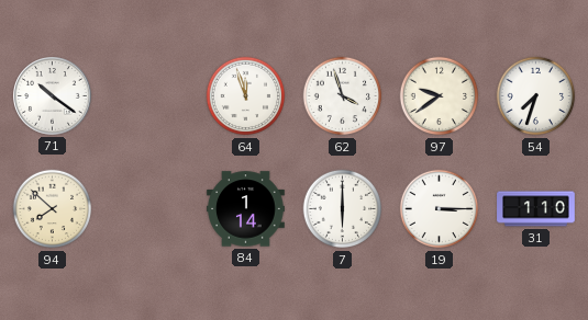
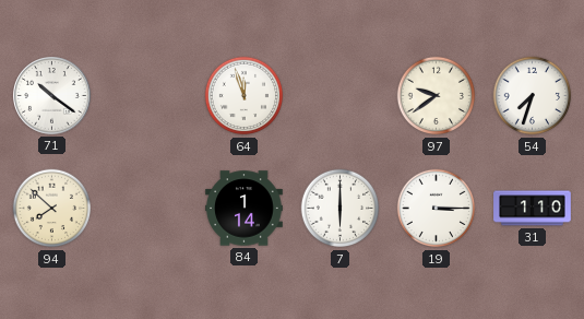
62: 3:57 -> none
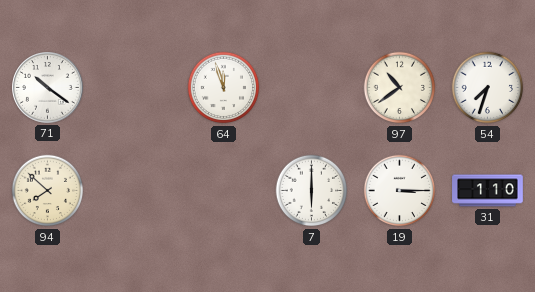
97: 9:39 -> 10:39
84: 1:14 -> none
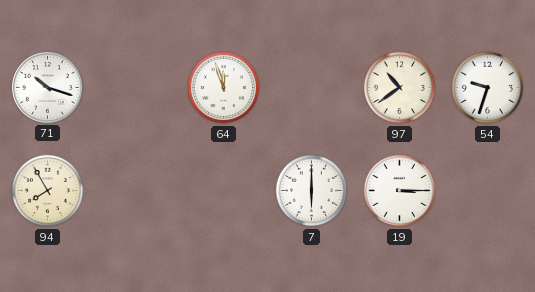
71: 10:21 -> 10:18
54: 7:33 -> 9:33
94: 7:52 -> 7:55
31: 1:10 -> none
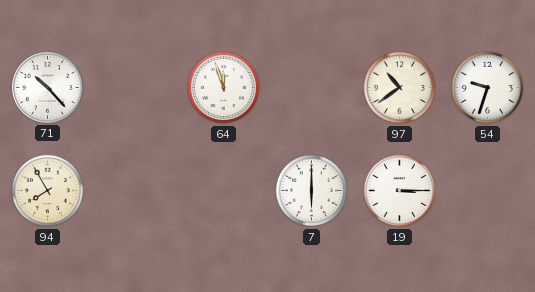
71: 10:18 -> 10:23
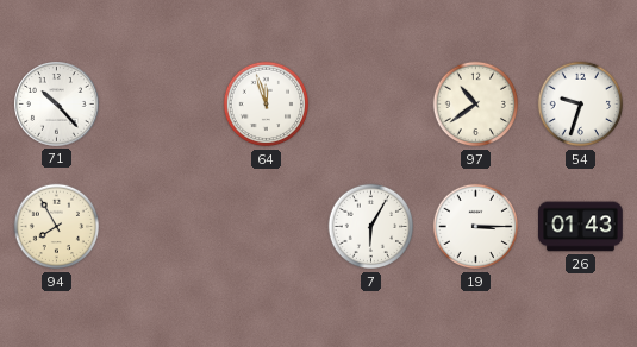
7: 6:00 -> 6:05
26: none -> 01:43
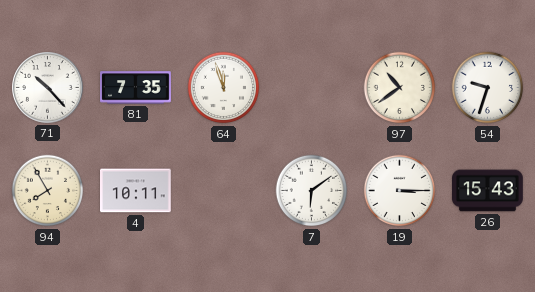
81: none -> 7:35
4: none -> 10:11
7: 6:05 -> 6:09
26: 01:43 -> 15:43
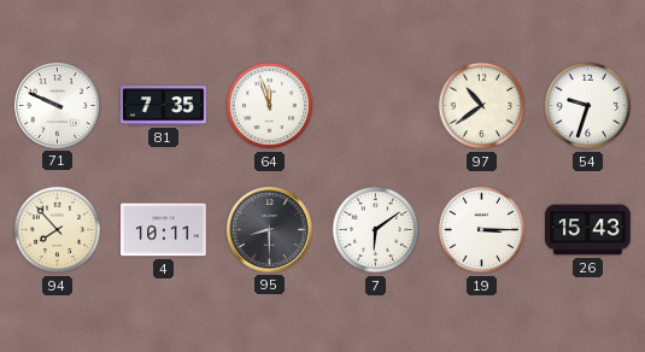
71: 10:23 -> 9:49
94: 7:55 -> 7:53
95: none -> 8:30
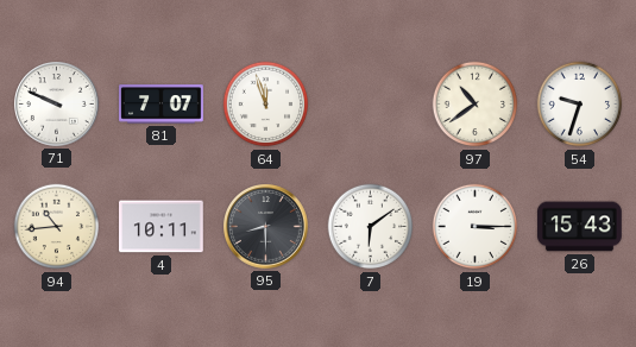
81: 7:35 -> 7:07
94: 7:53 -> 10:44
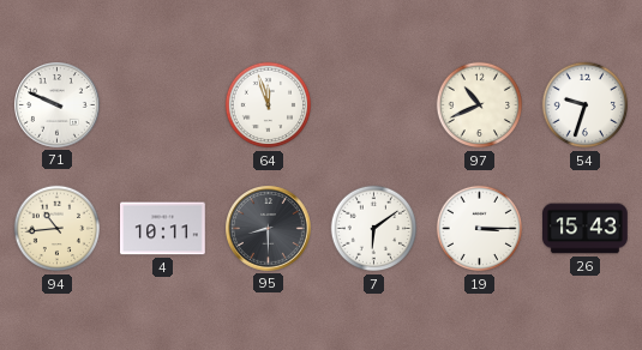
81: 7:07 -> none
97: 10:39 -> 10:41
